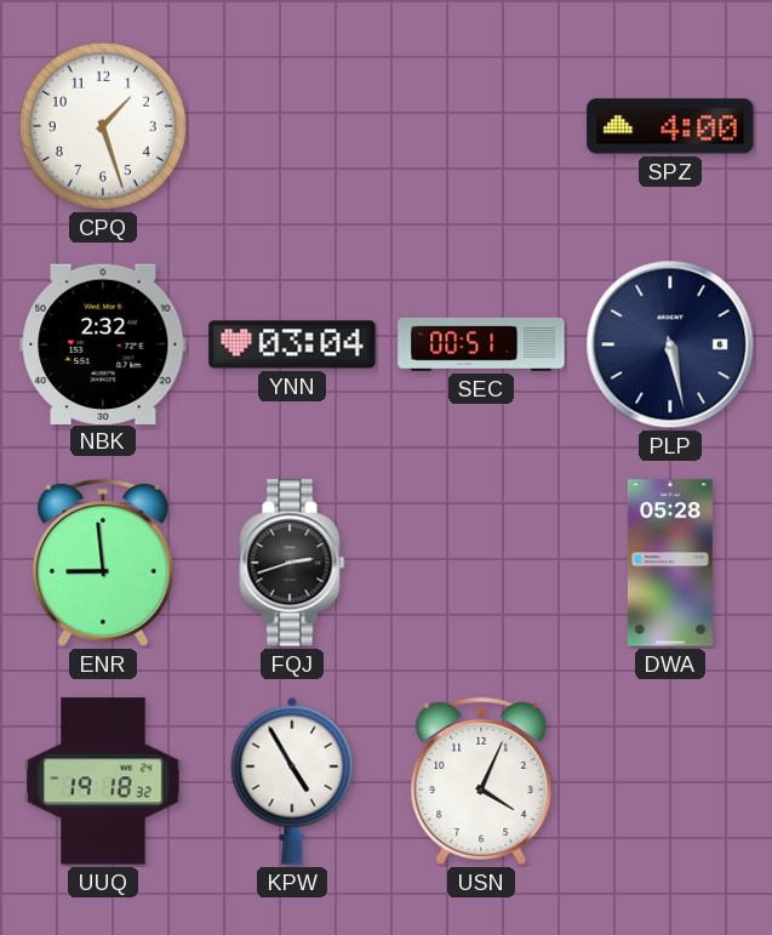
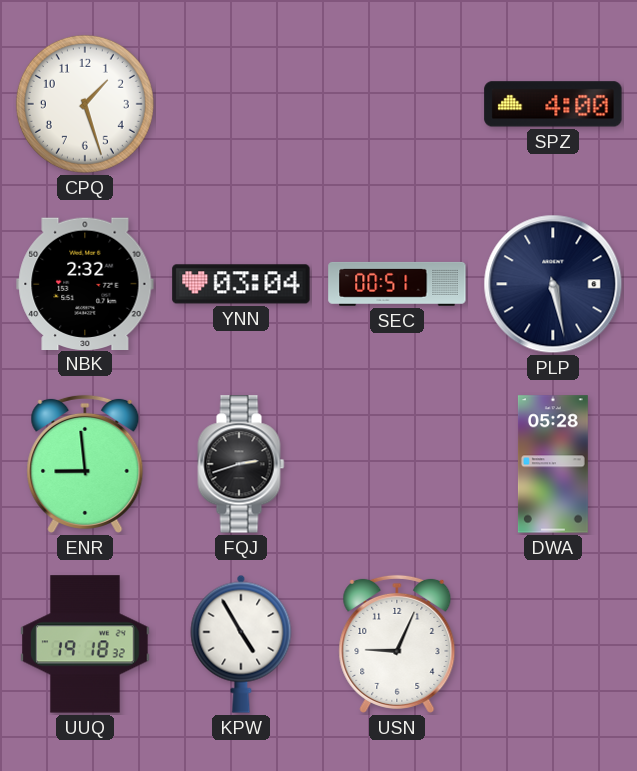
USN: 4:04 -> 9:04
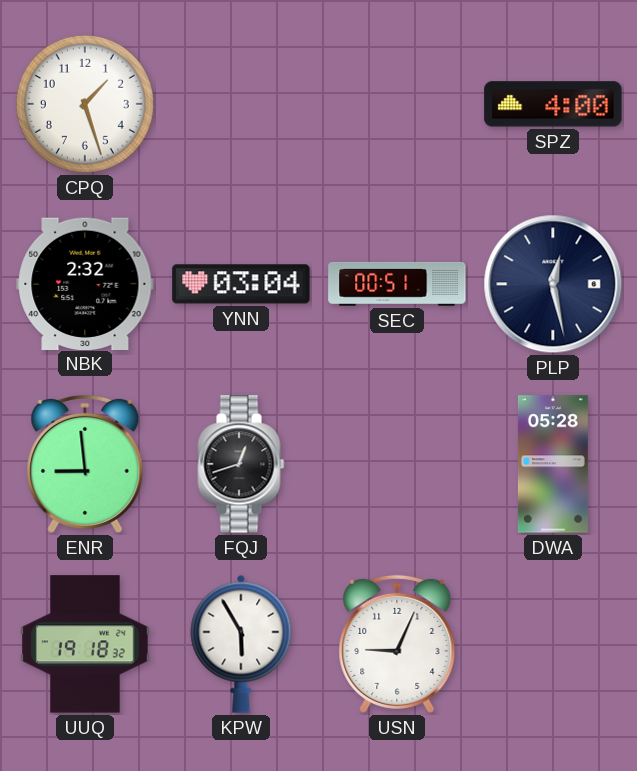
PLP: 5:28 -> 12:28
FQJ: 2:42 -> 12:42
KPW: 4:55 -> 5:55
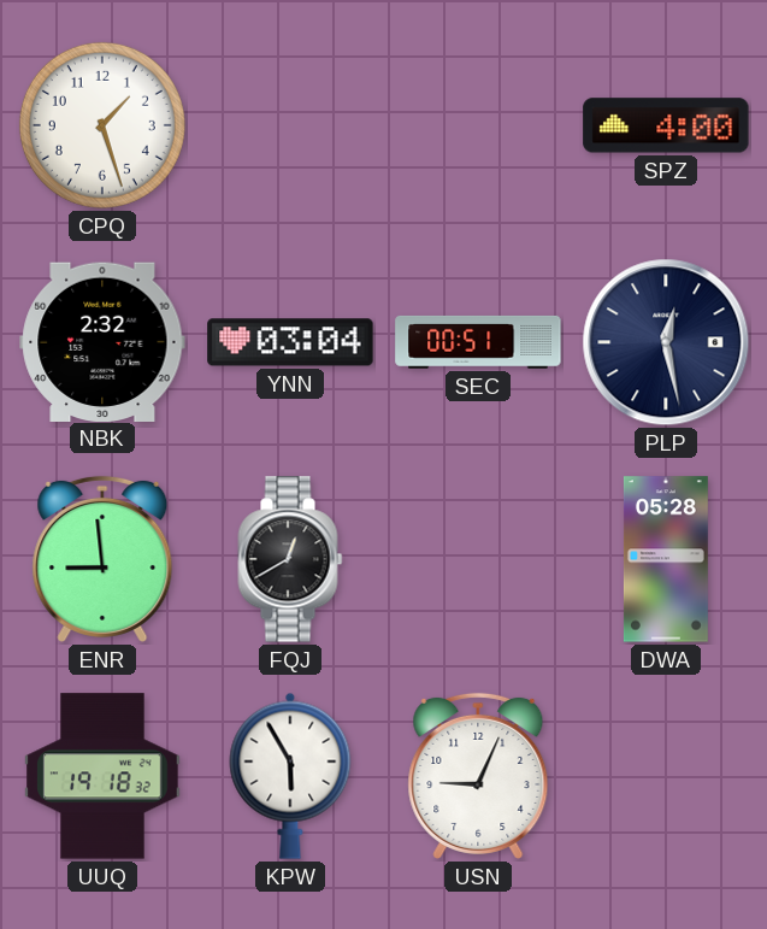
FQJ: 12:42 -> 12:40
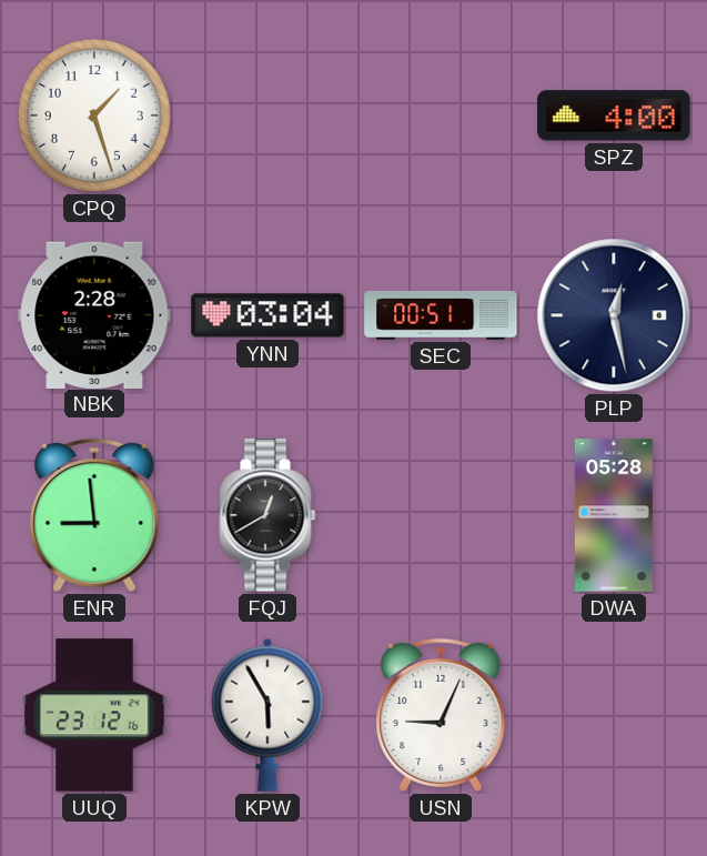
NBK: 2:32 -> 2:28
UUQ: 19:18 -> 23:12
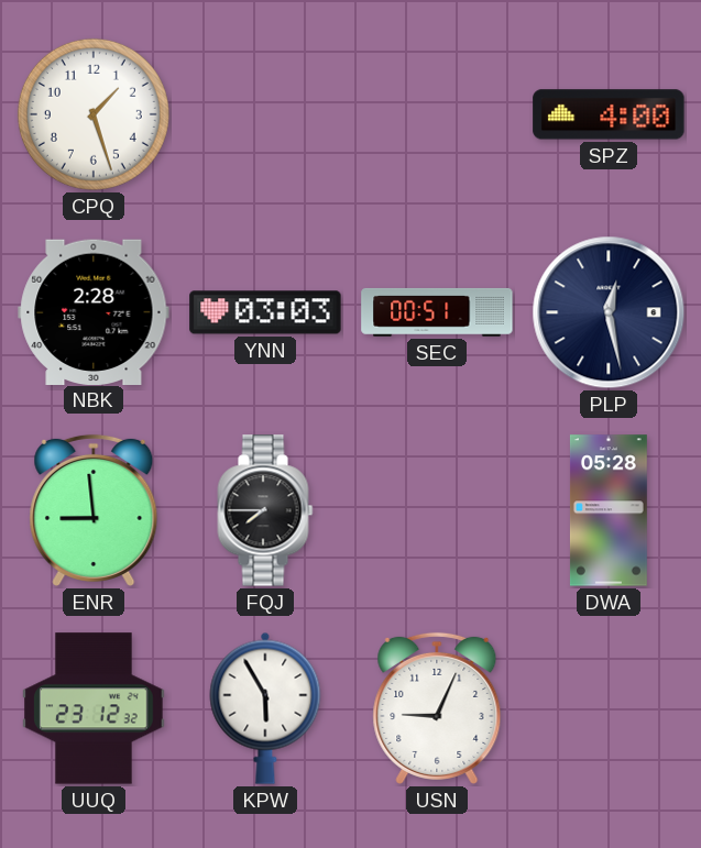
YNN: 03:04 -> 03:03
FQJ: 12:40 -> 7:45
UUQ: 23:12:16 -> 23:12:32
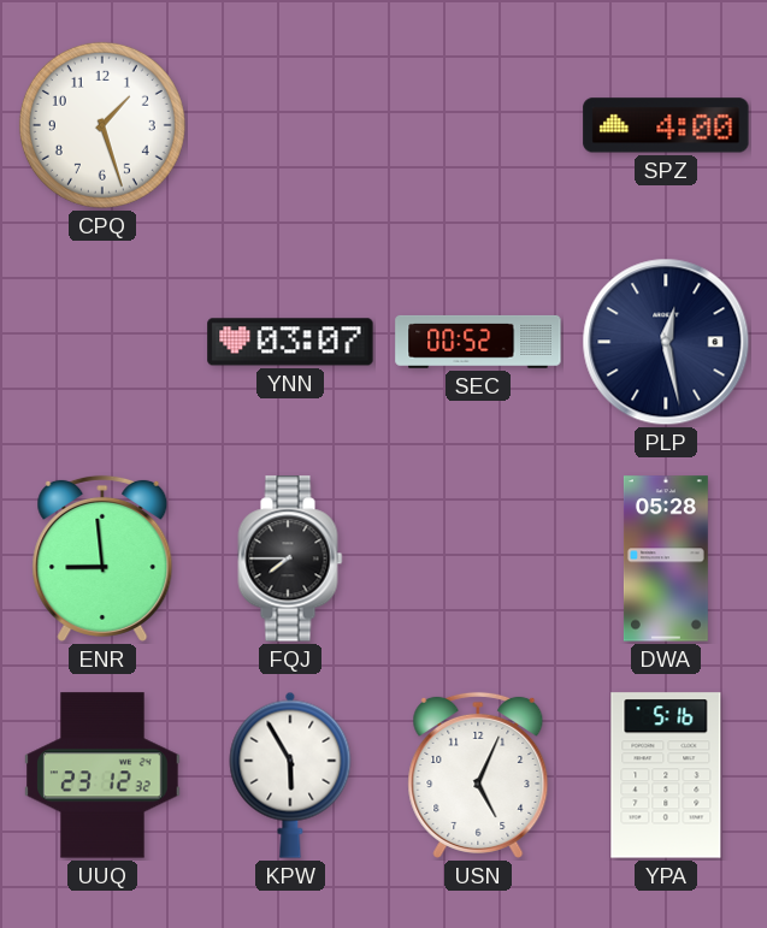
NBK: 2:28 -> none
YNN: 03:03 -> 03:07
SEC: 00:51 -> 00:52
USN: 9:04 -> 5:04
YPA: none -> 5:16
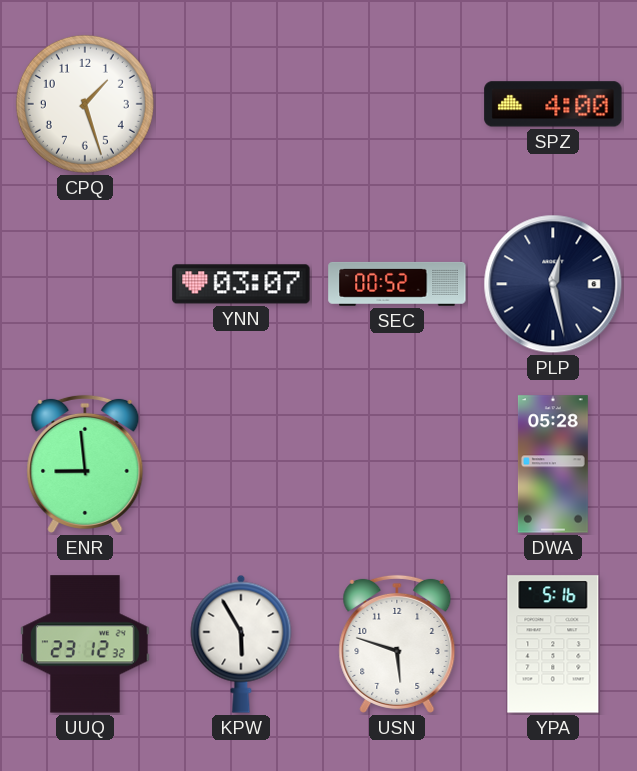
FQJ: 7:45 -> none
USN: 5:04 -> 5:48
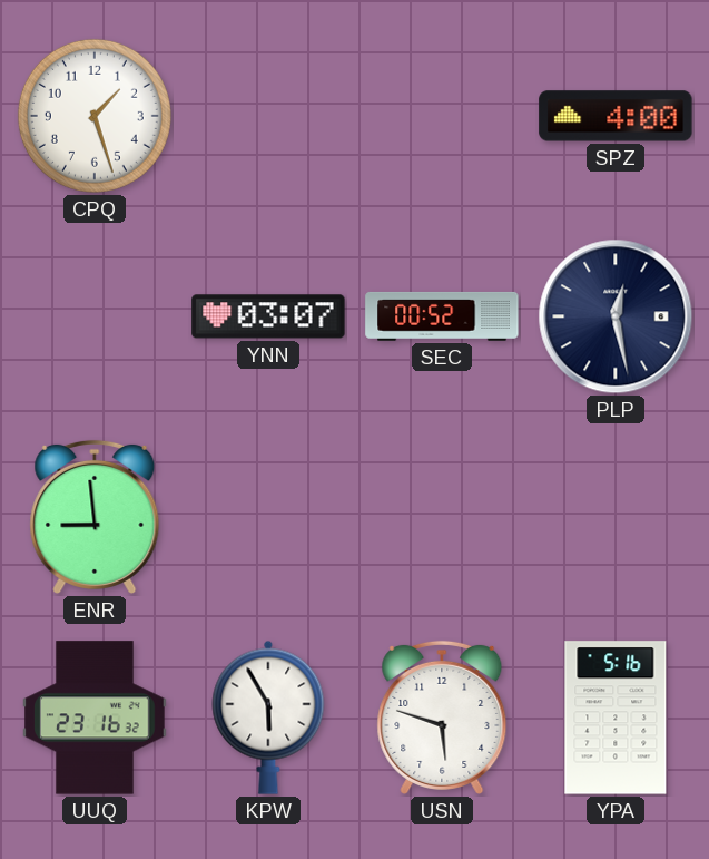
DWA: 05:28 -> none
UUQ: 23:12 -> 23:16
